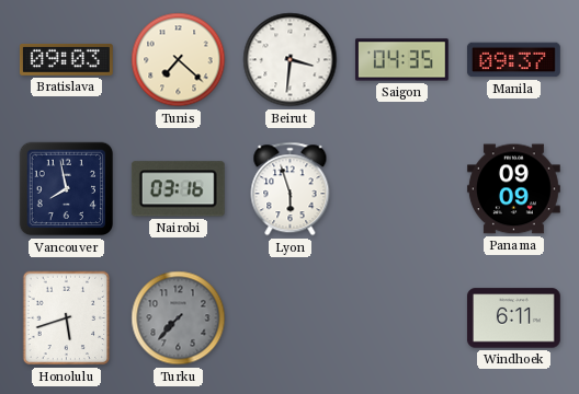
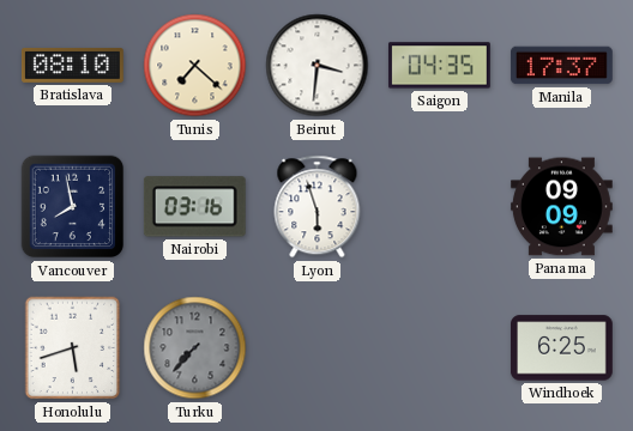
Bratislava: 09:03 -> 08:10
Manila: 09:37 -> 17:37
Windhoek: 6:11 -> 6:25
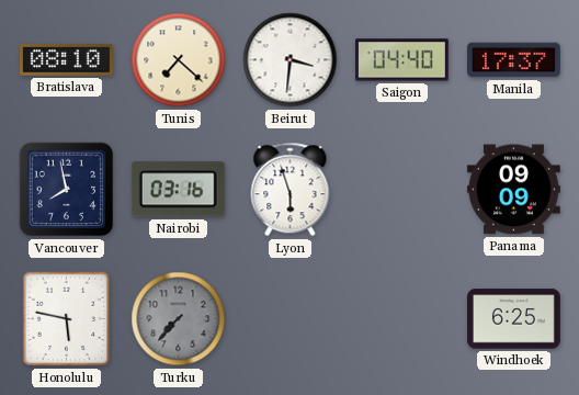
Saigon: 04:35 -> 04:40
Honolulu: 5:42 -> 5:47
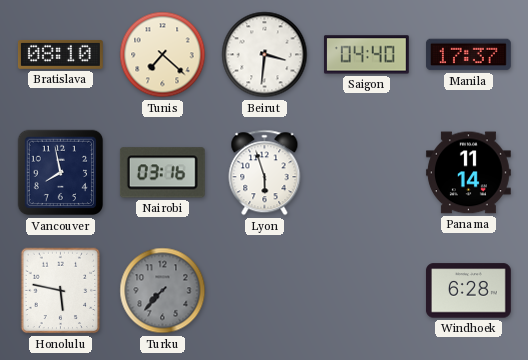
Panama: 09:09 -> 11:14
Windhoek: 6:25 -> 6:28
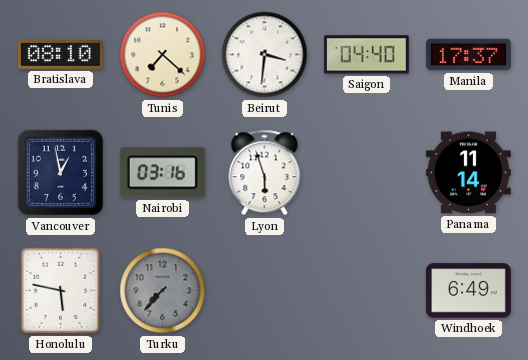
Vancouver: 7:58 -> 12:58
Windhoek: 6:28 -> 6:49
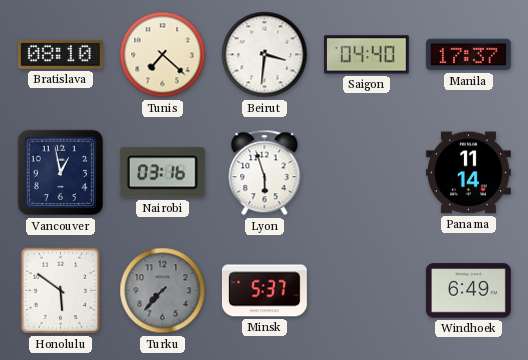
Honolulu: 5:47 -> 5:51
Minsk: none -> 5:37
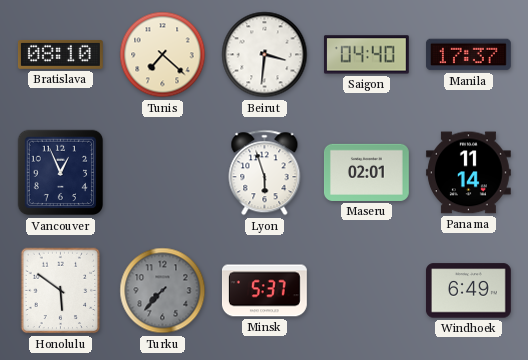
Vancouver: 12:58 -> 12:56
Nairobi: 03:16 -> none
Maseru: none -> 02:01
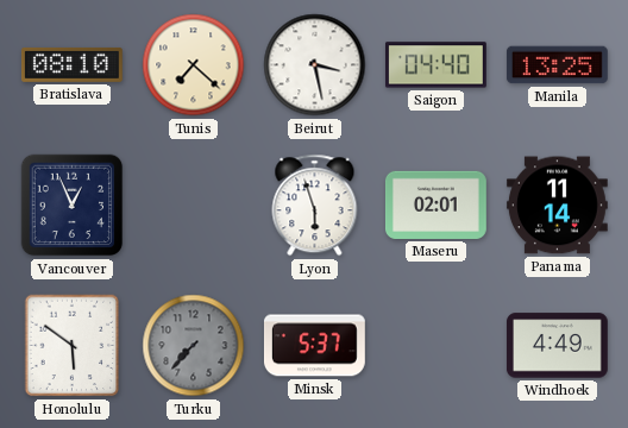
Beirut: 3:31 -> 3:28
Manila: 17:37 -> 13:25
Windhoek: 6:49 -> 4:49
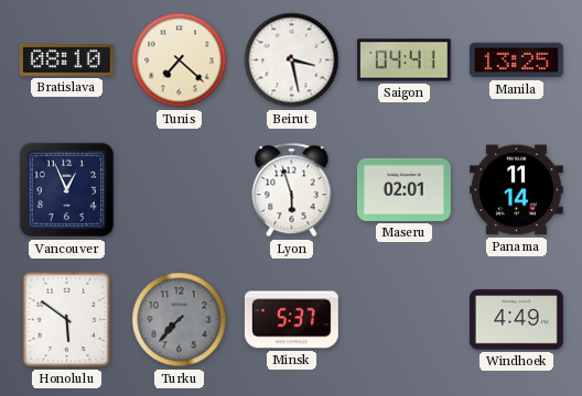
Saigon: 04:40 -> 04:41
